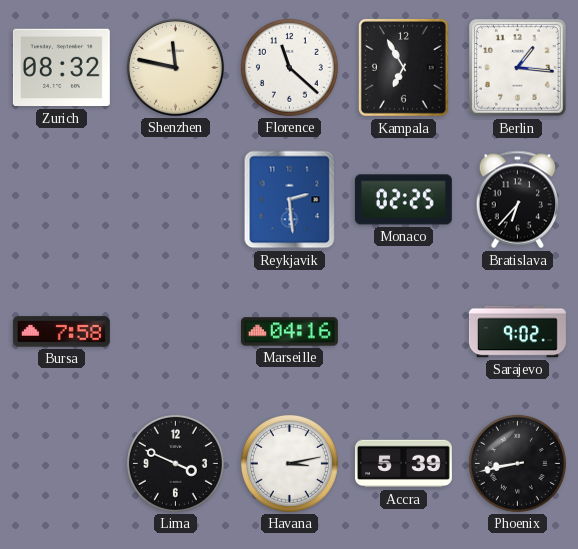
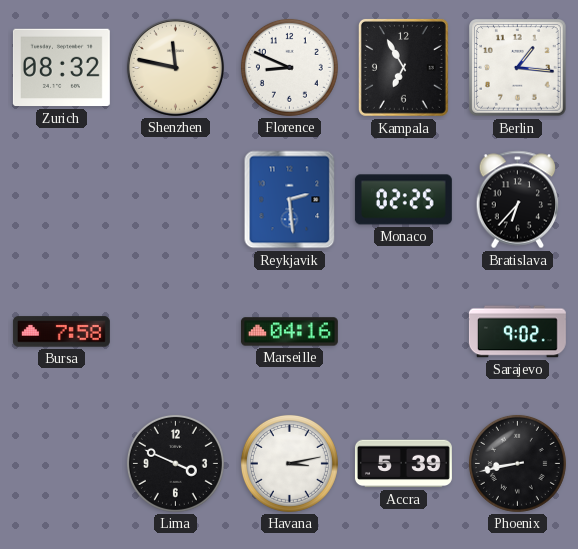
Florence: 11:22 -> 8:49
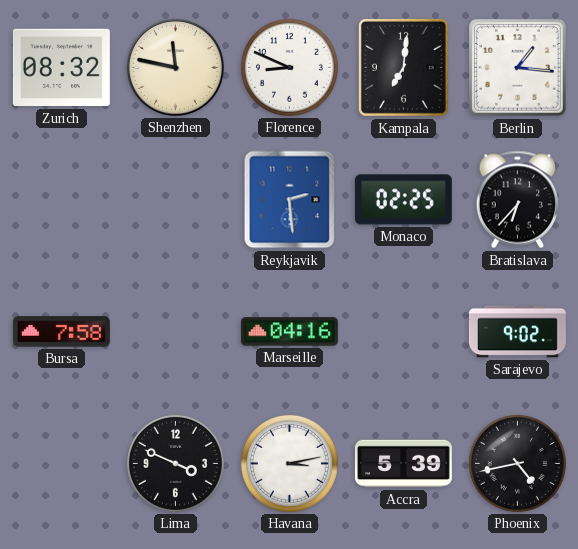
Kampala: 6:55 -> 7:01
Phoenix: 8:43 -> 4:43
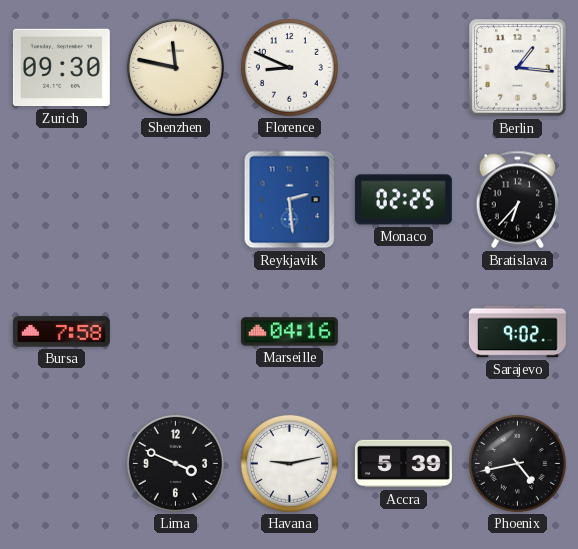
Zurich: 08:32 -> 09:30
Kampala: 7:01 -> none
Havana: 3:13 -> 9:13
